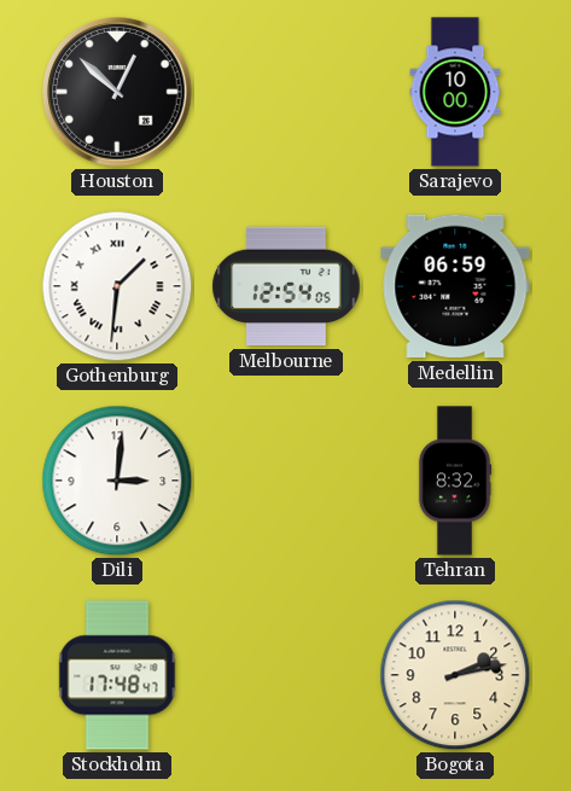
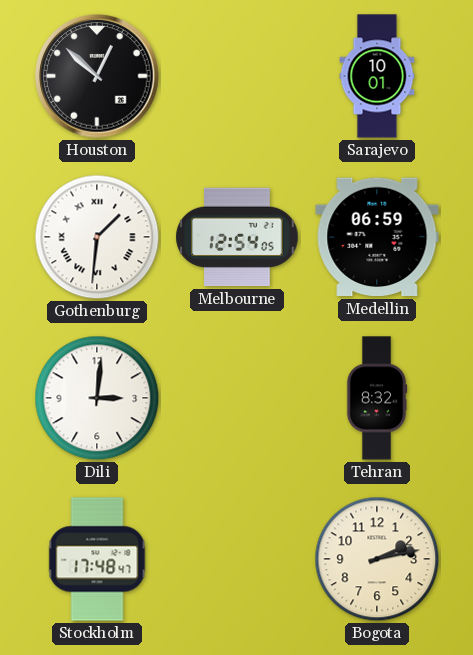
Sarajevo: 10:00 -> 10:01
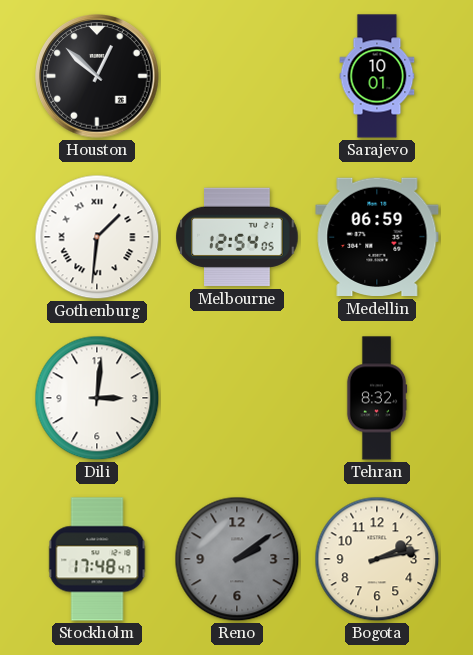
Reno: none -> 2:09
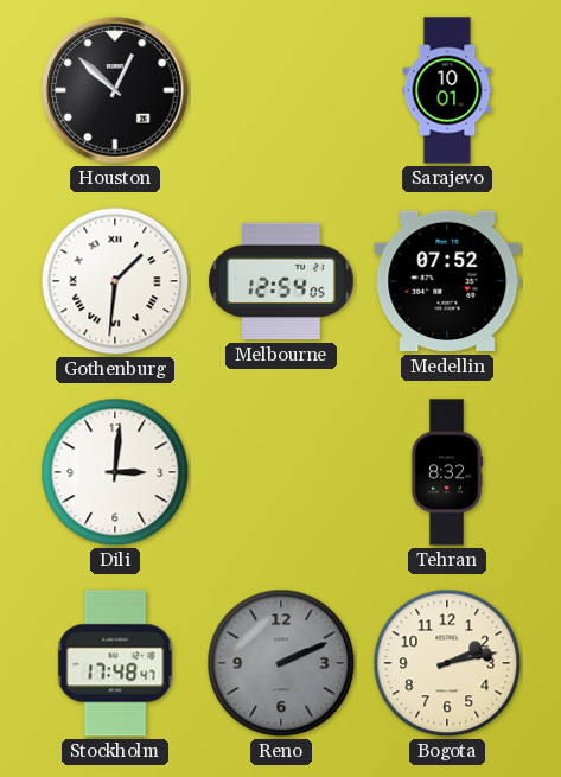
Medellin: 06:59 -> 07:52
Reno: 2:09 -> 2:11
